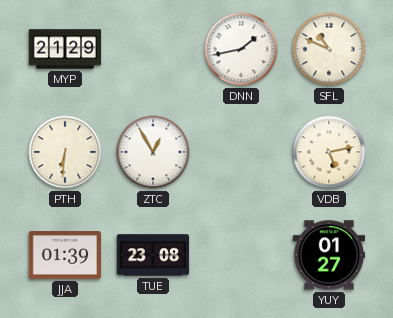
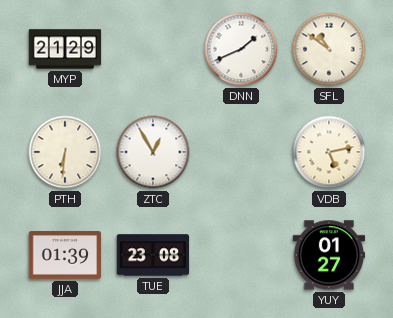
DNN: 1:43 -> 1:41
SFL: 10:49 -> 10:51
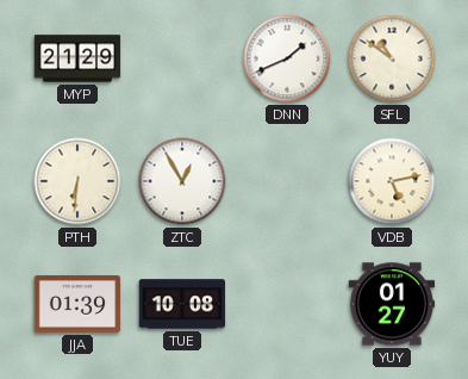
TUE: 23:08 -> 10:08
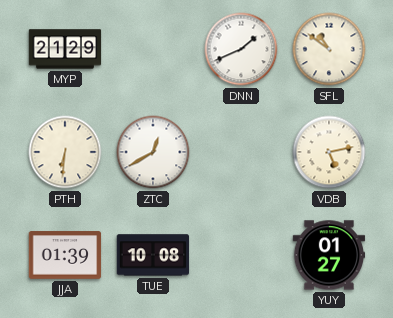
ZTC: 12:55 -> 12:40
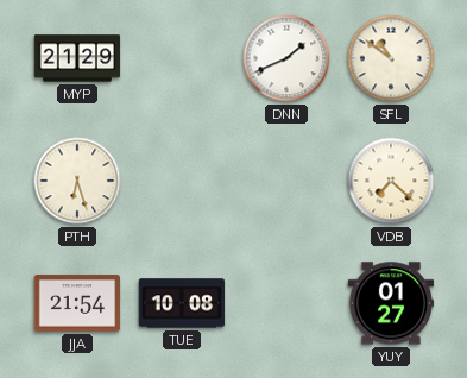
PTH: 6:31 -> 6:27
ZTC: 12:40 -> none
VDB: 5:13 -> 7:22
JJA: 01:39 -> 21:54
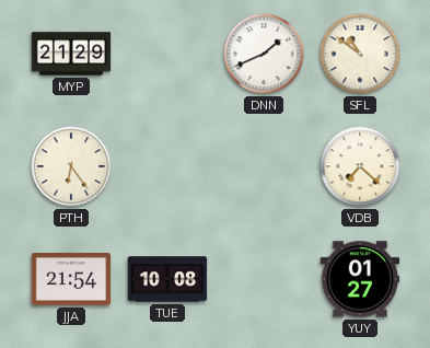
PTH: 6:27 -> 6:24
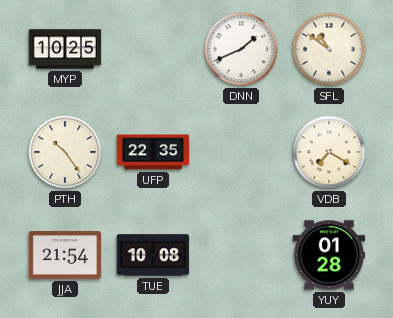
MYP: 21:29 -> 10:25
PTH: 6:24 -> 10:24
UFP: none -> 22:35
VDB: 7:22 -> 7:20
YUY: 01:27 -> 01:28
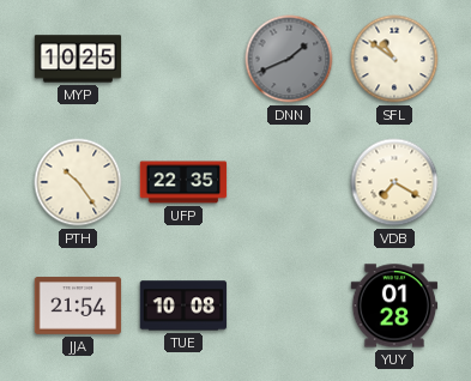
DNN dial: white -> grey
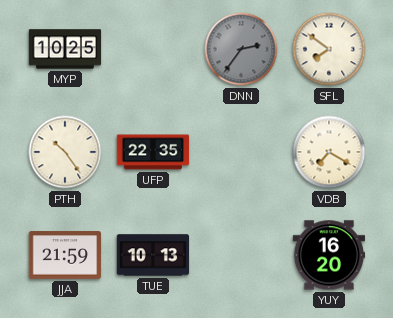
DNN: 1:41 -> 2:36
SFL: 10:51 -> 7:51
JJA: 21:54 -> 21:59
TUE: 10:08 -> 10:13
YUY: 01:28 -> 16:20
